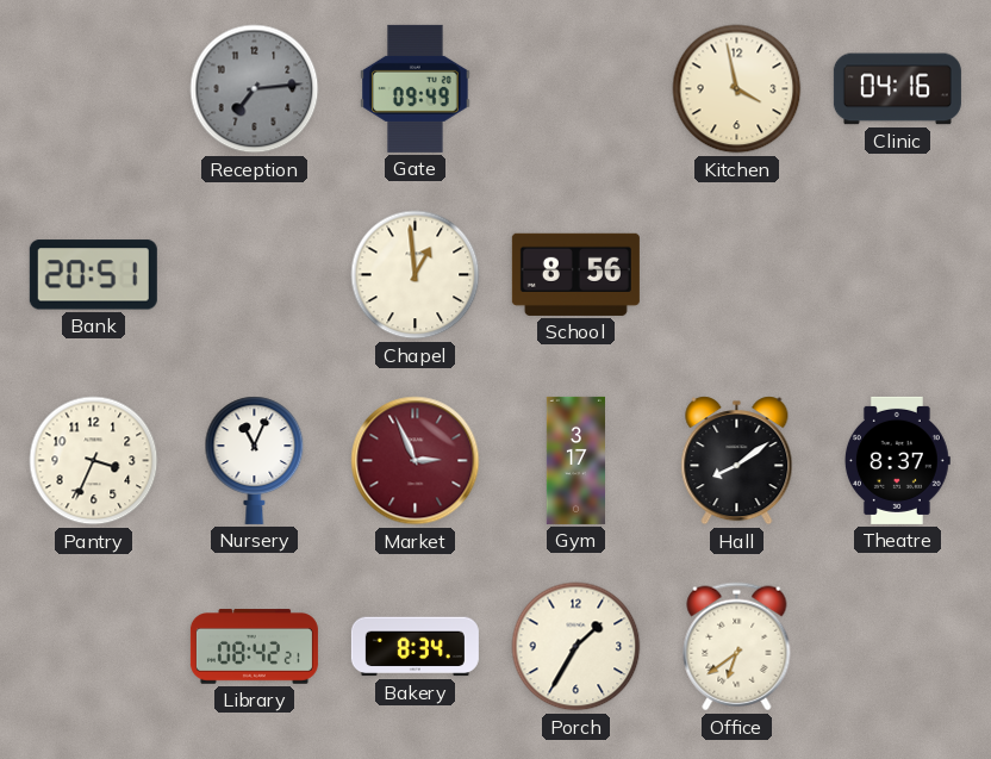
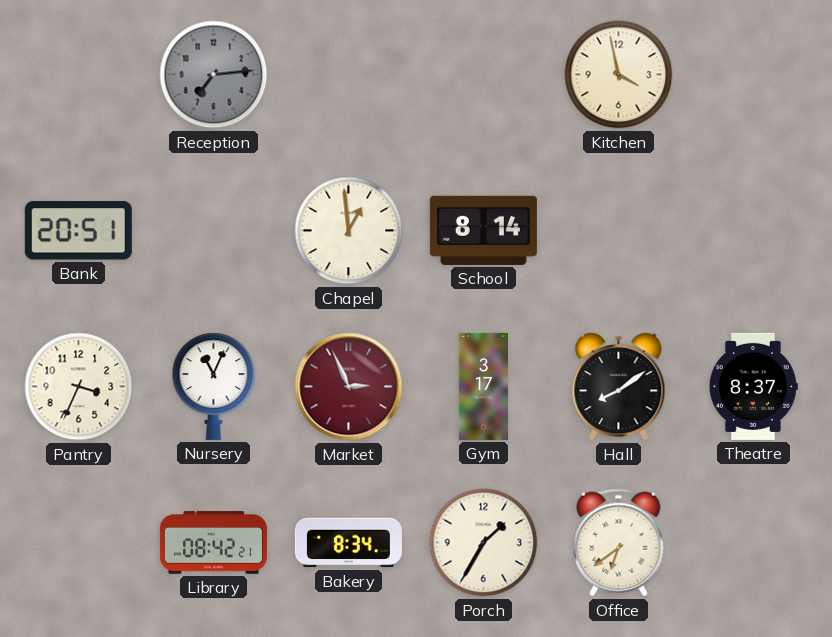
Gate: 09:49 -> none
Clinic: 04:16 -> none
School: 8:56 -> 8:14
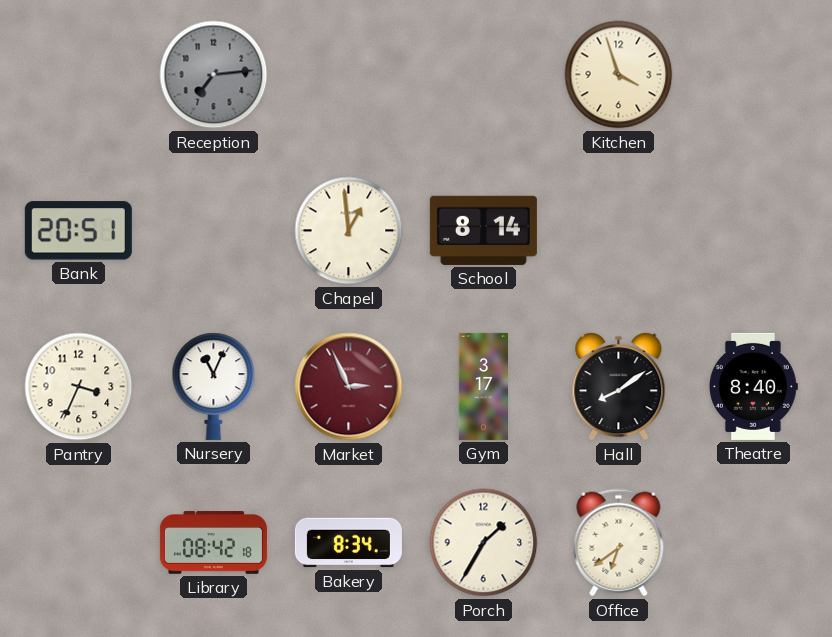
Kitchen: 3:58 -> 3:57
Theatre: 8:37 -> 8:40
Library: 08:42:21 -> 08:42:18
